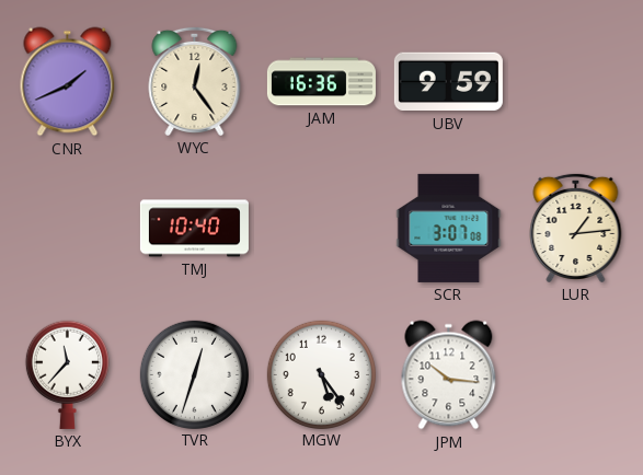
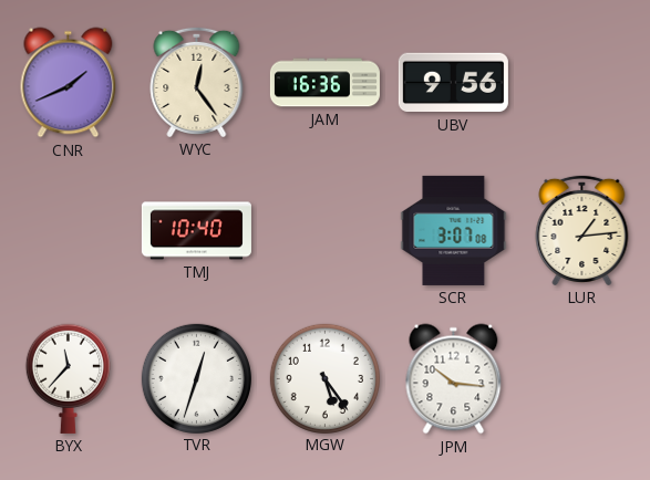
UBV: 9:59 -> 9:56
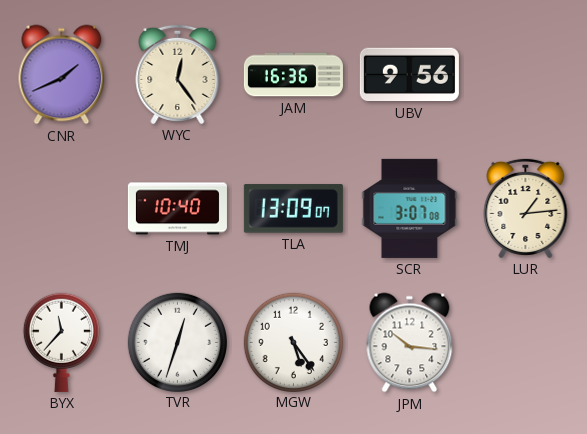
TLA: none -> 13:09
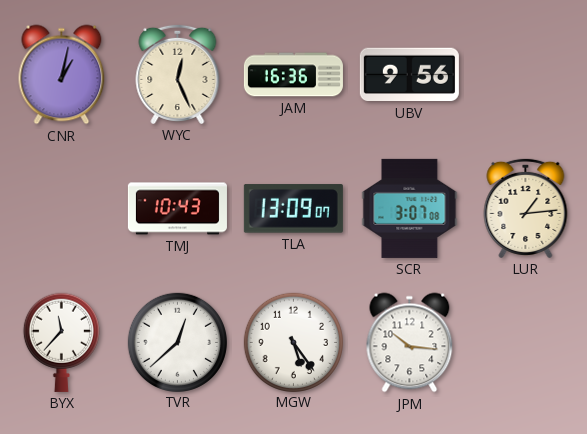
CNR: 1:41 -> 1:02
WYC: 12:24 -> 12:26
TMJ: 10:40 -> 10:43
TVR: 12:33 -> 12:38
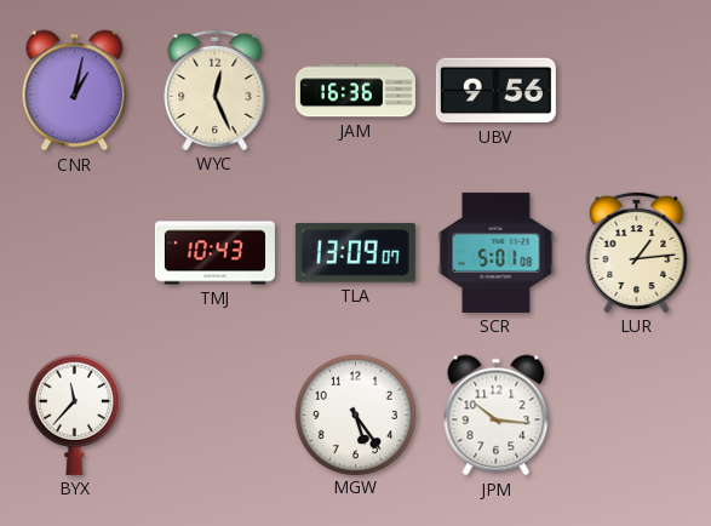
SCR: 3:07 -> 5:01
TVR: 12:38 -> none
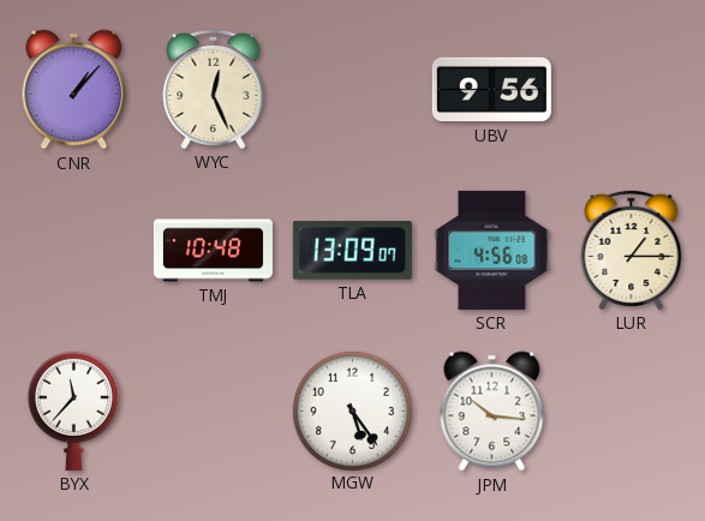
CNR: 1:02 -> 1:07
JAM: 16:36 -> none
TMJ: 10:43 -> 10:48
SCR: 5:01 -> 4:56
LUR: 1:14 -> 1:15
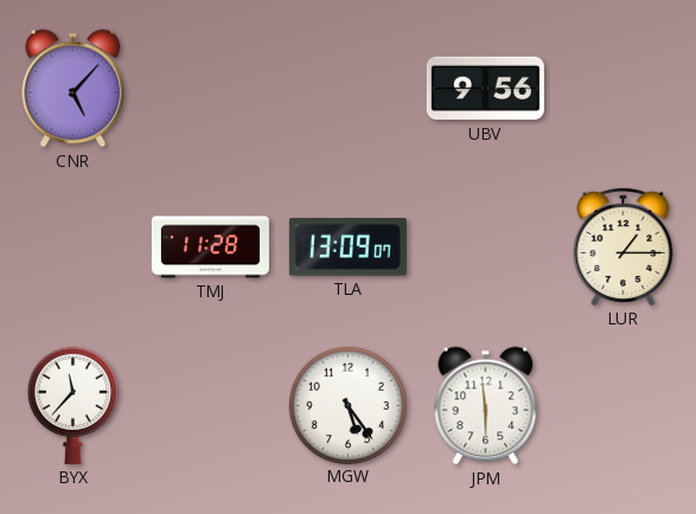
CNR: 1:07 -> 5:07
WYC: 12:26 -> none
TMJ: 10:48 -> 11:28
SCR: 4:56 -> none
JPM: 10:16 -> 5:59
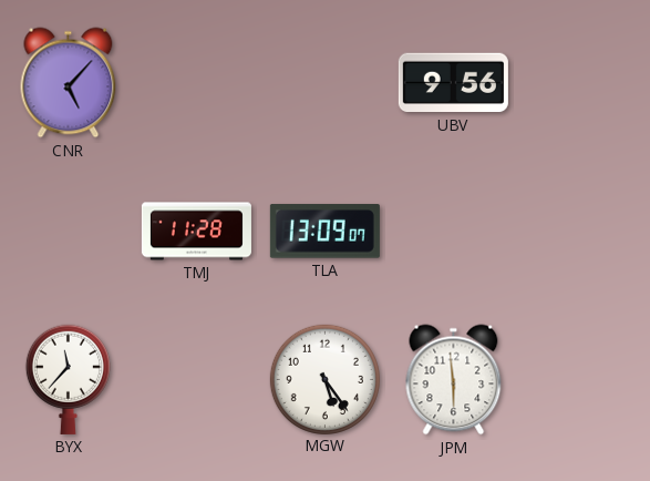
LUR: 1:15 -> none
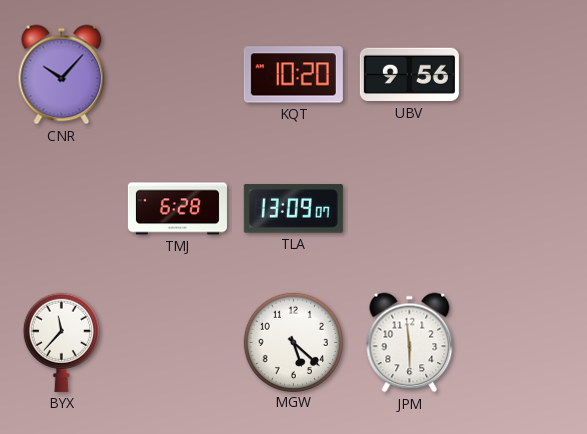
CNR: 5:07 -> 10:07
KQT: none -> 10:20
TMJ: 11:28 -> 6:28
MGW: 5:24 -> 5:22
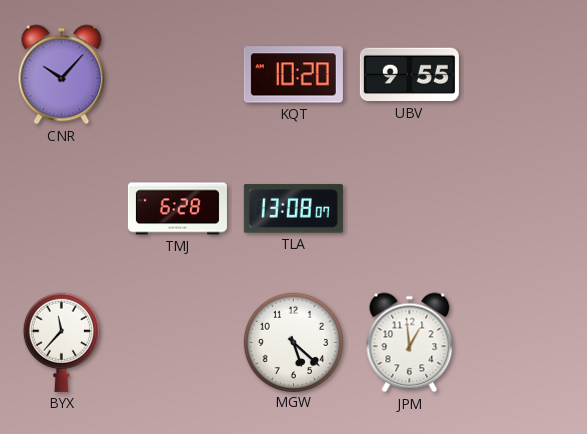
UBV: 9:56 -> 9:55
TLA: 13:09 -> 13:08
JPM: 5:59 -> 12:59
